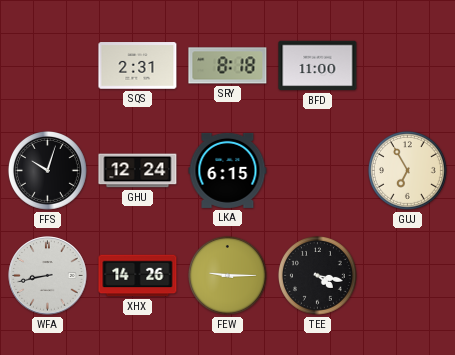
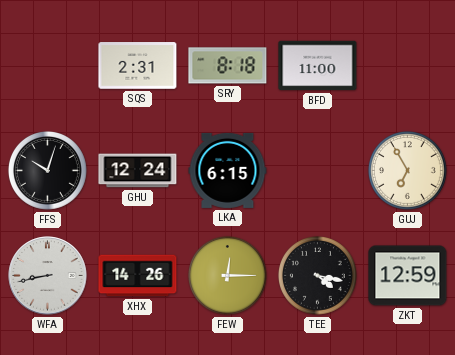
FEW: 9:15 -> 12:15
ZKT: none -> 12:59
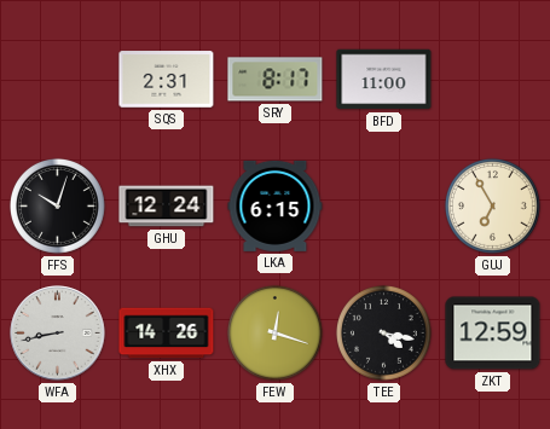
SRY: 8:18 -> 8:17
FEW: 12:15 -> 12:18
